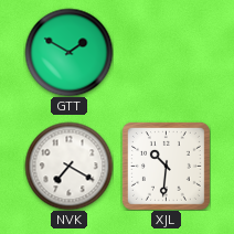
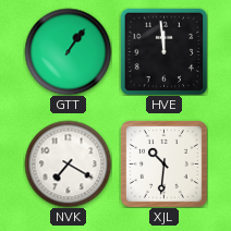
GTT: 1:50 -> 1:06
HVE: none -> 11:59
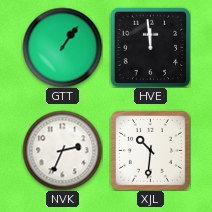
NVK: 7:20 -> 2:34
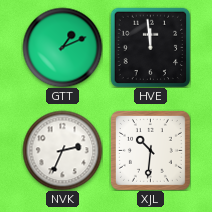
GTT: 1:06 -> 1:11
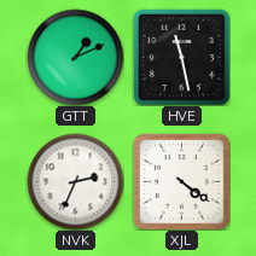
HVE: 11:59 -> 11:28
XJL: 10:31 -> 4:21
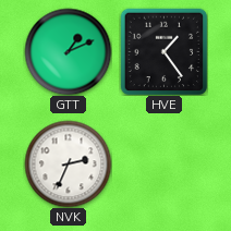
HVE: 11:28 -> 1:24
XJL: 4:21 -> none
